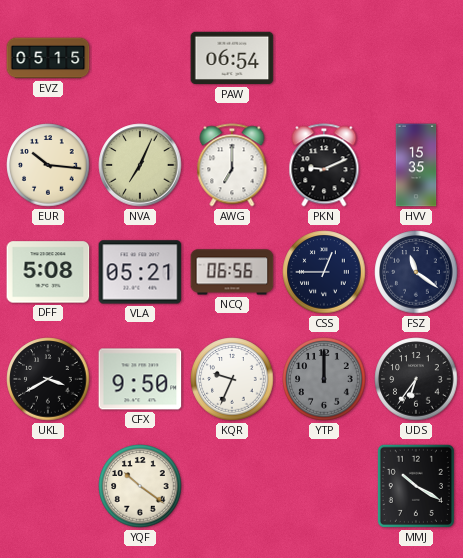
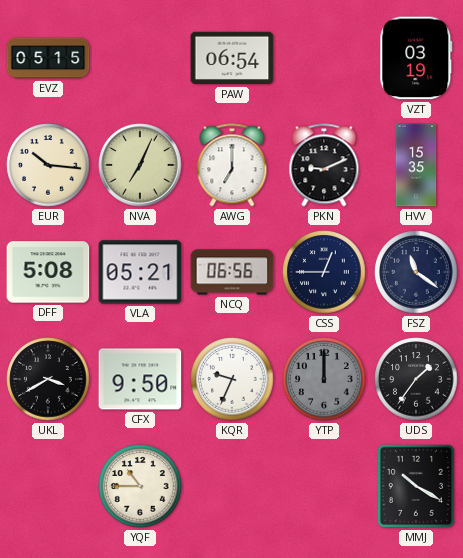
VZT: none -> 03:19
UDS: 6:36 -> 1:36
YQF: 10:21 -> 10:45
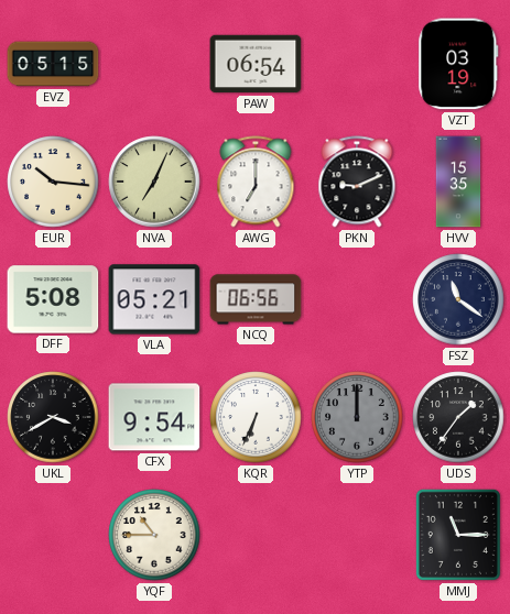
CSS: 12:45 -> none
CFX: 9:50 -> 9:54
KQR: 9:34 -> 6:34
MMJ: 10:20 -> 11:15
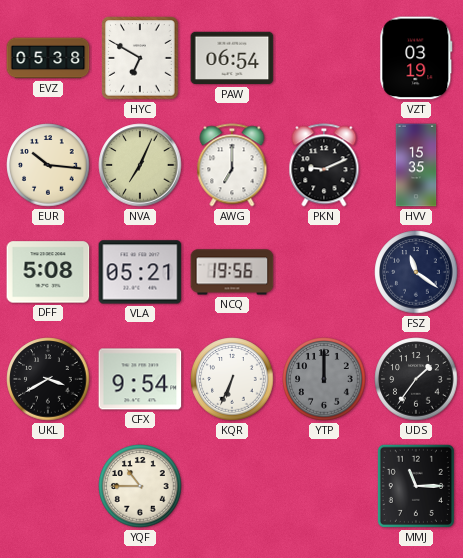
EVZ: 05:15 -> 05:38
HYC: none -> 6:50
NCQ: 06:56 -> 19:56
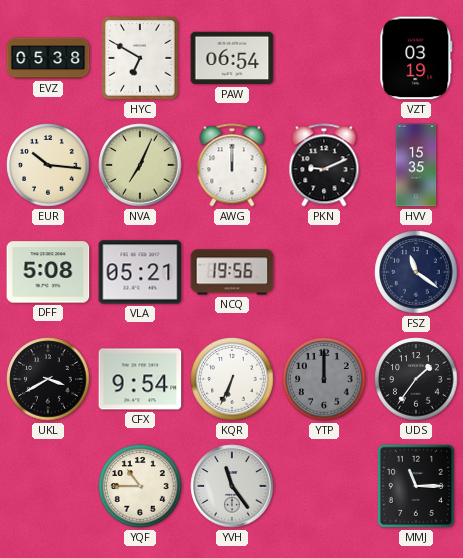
AWG: 7:00 -> 12:00
YVH: none -> 11:24
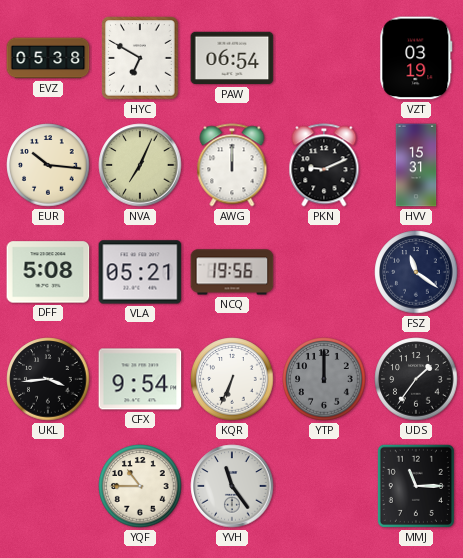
HVV: 15:35 -> 15:31
UKL: 3:40 -> 3:44
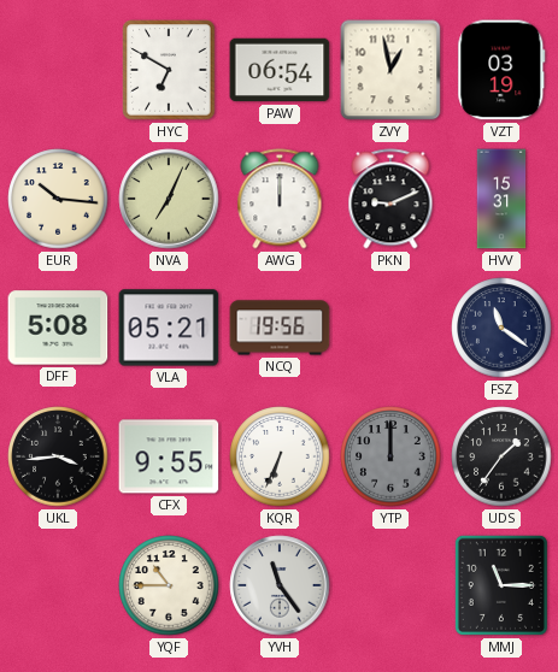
EVZ: 05:38 -> none
ZVY: none -> 12:58
CFX: 9:54 -> 9:55
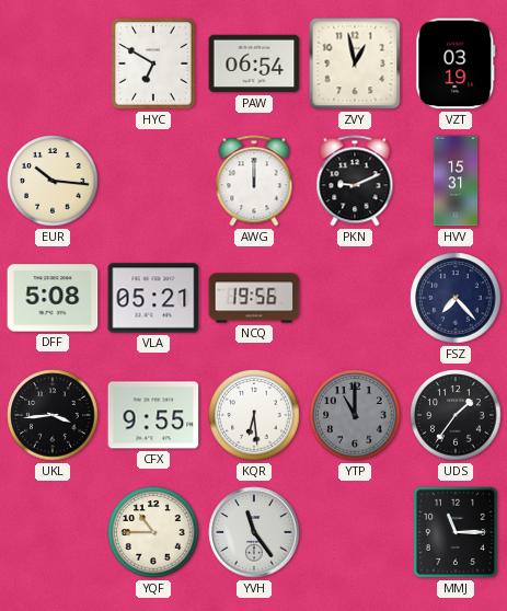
NVA: 7:04 -> none
FSZ: 11:21 -> 7:23
KQR: 6:34 -> 6:29
YTP: 12:00 -> 11:00
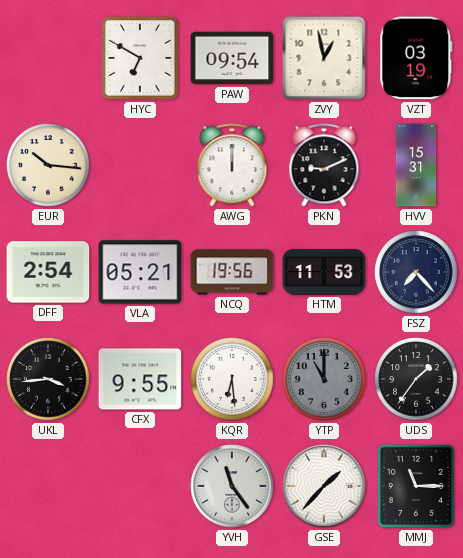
PAW: 06:54 -> 09:54
DFF: 5:08 -> 2:54
HTM: none -> 11:53
YQF: 10:45 -> none
GSE: none -> 1:37
